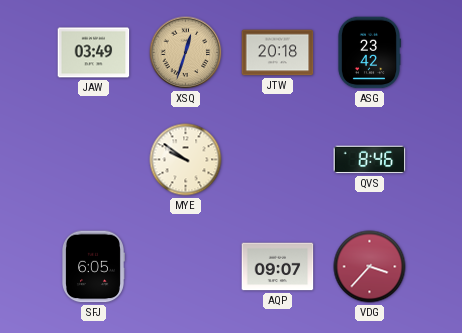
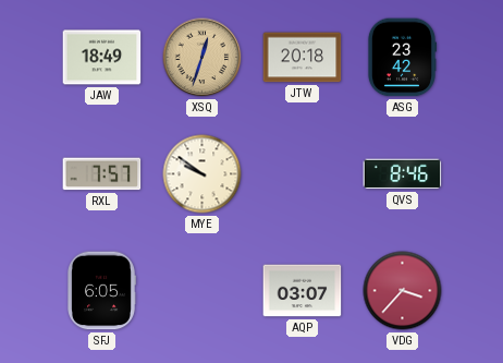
JAW: 03:49 -> 18:49
RXL: none -> 7:57
AQP: 09:07 -> 03:07
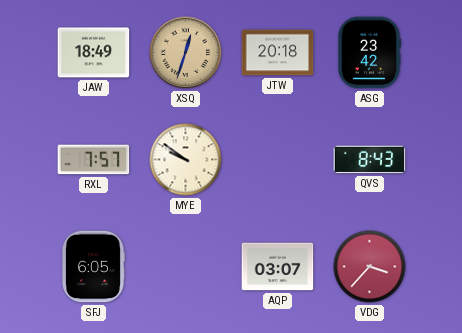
QVS: 8:46 -> 8:43
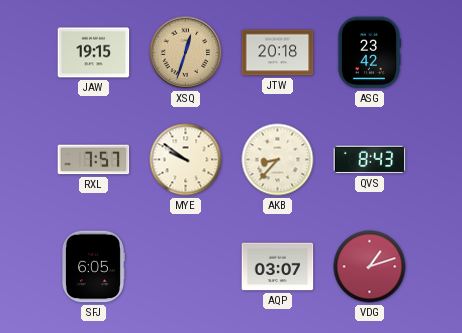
JAW: 18:49 -> 19:15
AKB: none -> 8:37
VDG: 3:37 -> 1:12
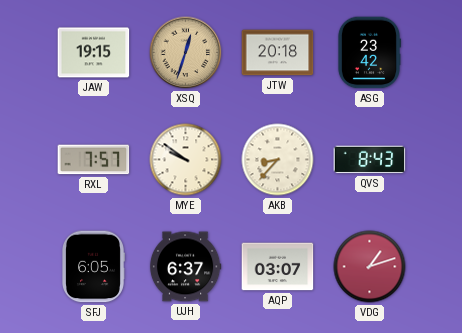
UJH: none -> 6:37
